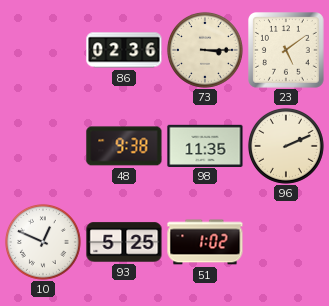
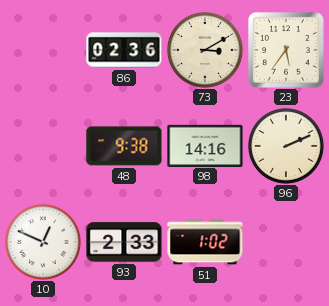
73: 3:15 -> 3:10
23: 5:09 -> 5:36
98: 11:35 -> 14:16
93: 5:25 -> 2:33
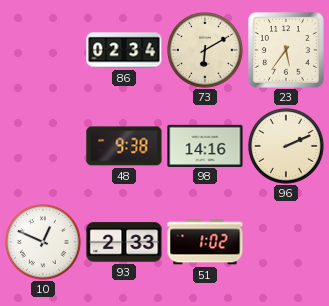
86: 02:36 -> 02:34
73: 3:10 -> 6:10
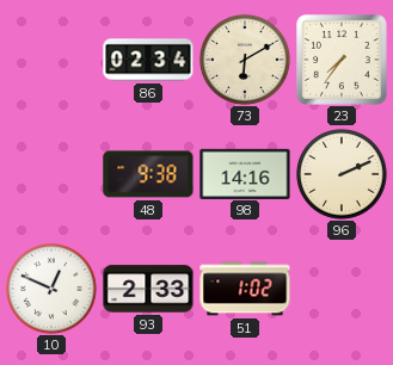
23: 5:36 -> 7:36
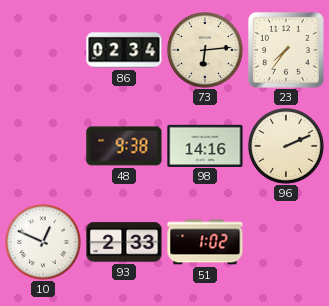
73: 6:10 -> 6:14
